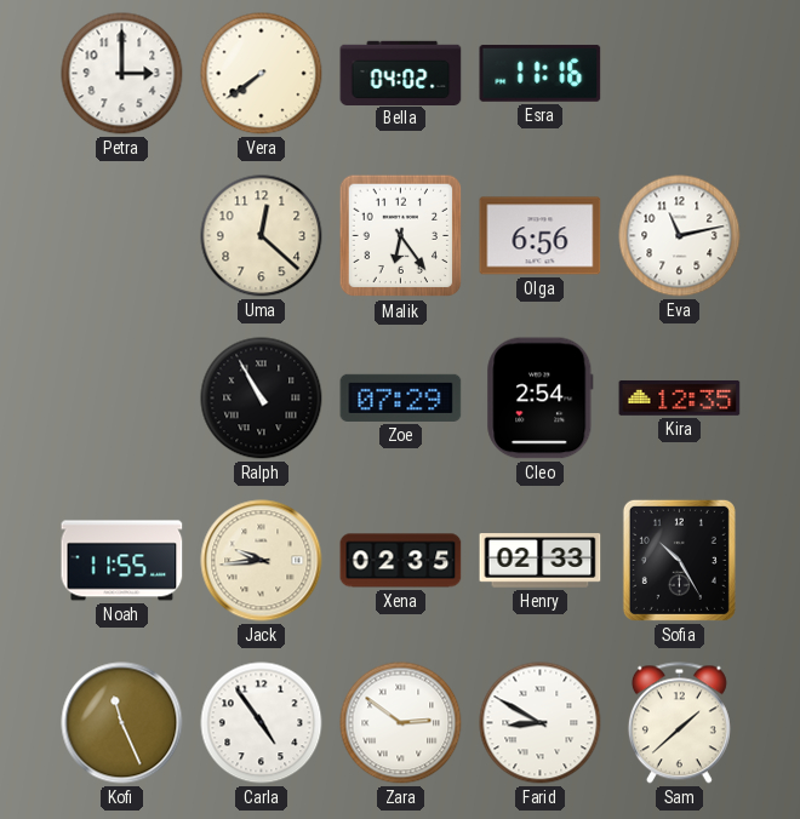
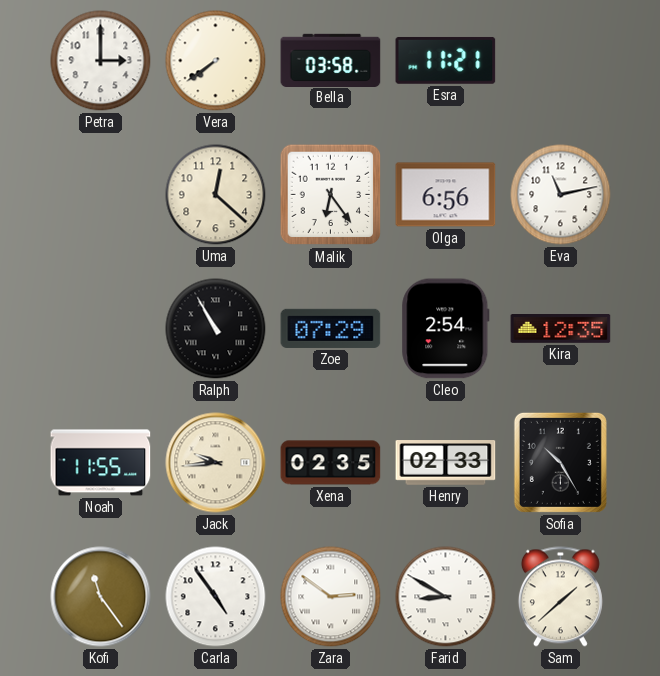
Bella: 04:02 -> 03:58
Esra: 11:16 -> 11:21
Kofi: 11:26 -> 11:24
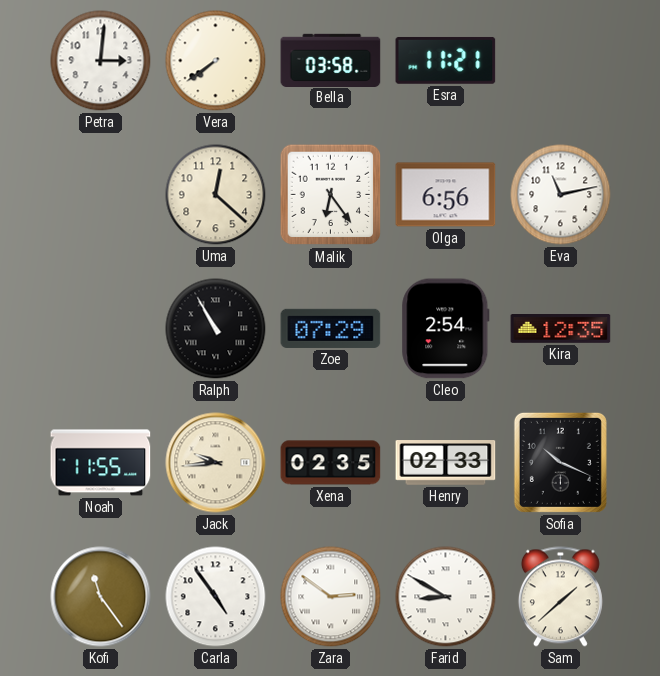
Petra: 3:00 -> 3:01
Sofia: 10:25 -> 10:19
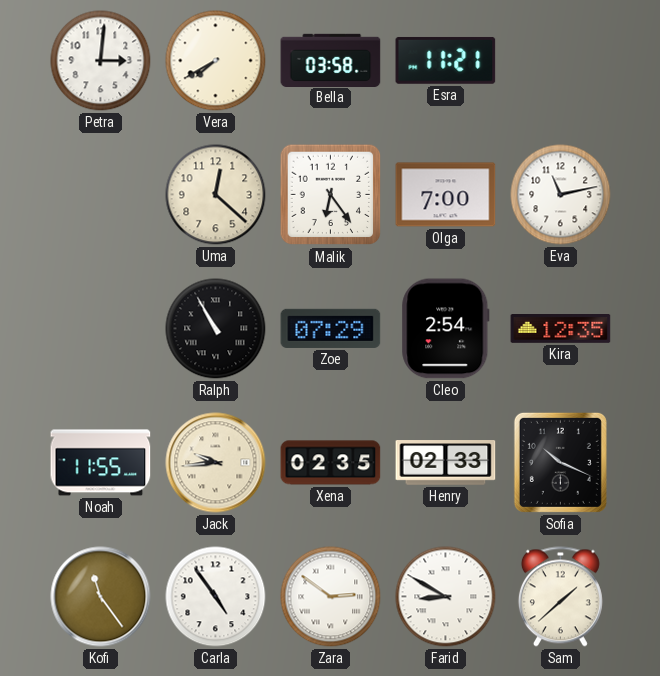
Vera: 7:39 -> 7:40
Olga: 6:56 -> 7:00
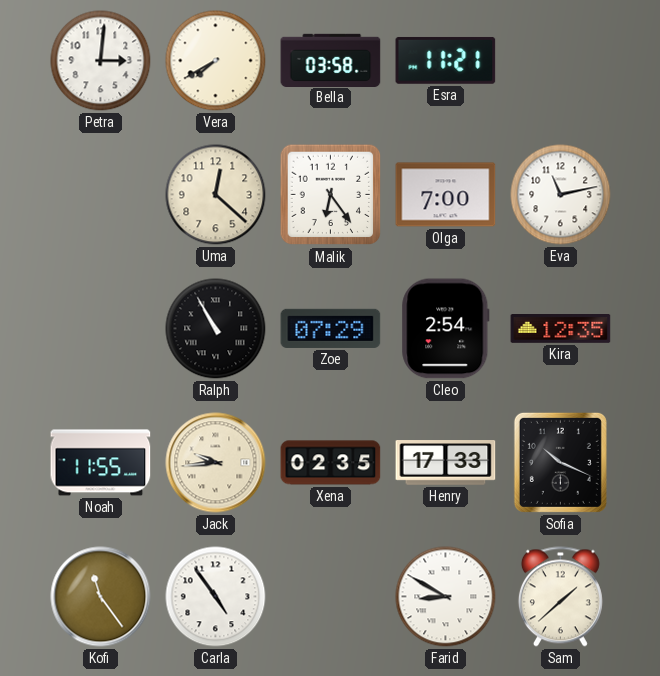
Henry: 02:33 -> 17:33
Zara: 2:51 -> none
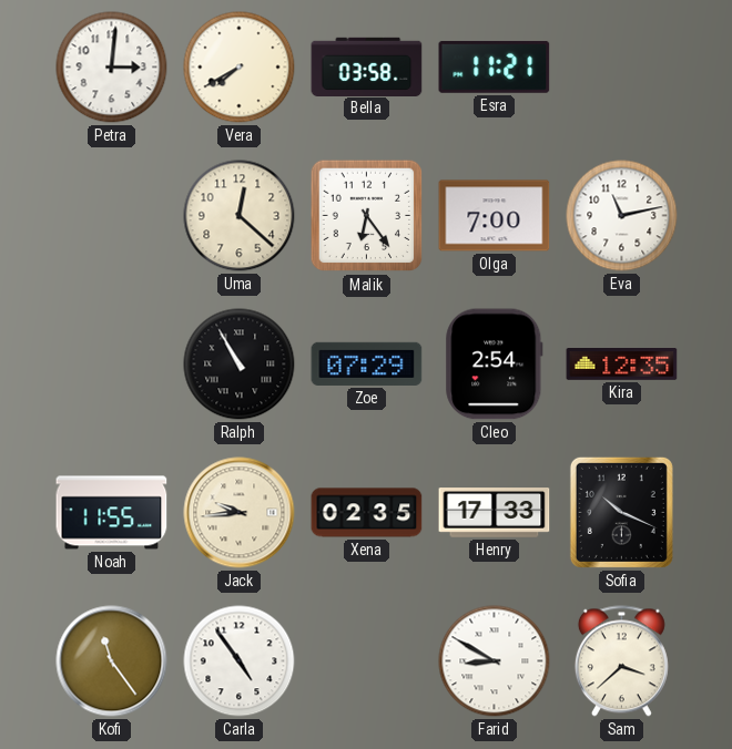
Sam: 1:38 -> 3:38
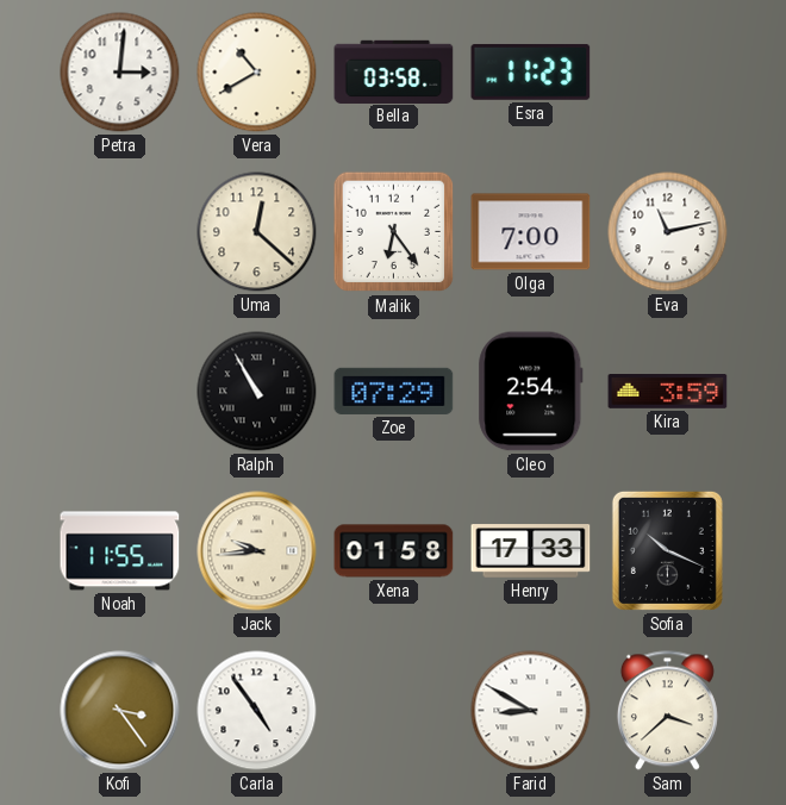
Vera: 7:40 -> 10:40
Esra: 11:21 -> 11:23
Kira: 12:35 -> 3:59
Xena: 02:35 -> 01:58
Kofi: 11:24 -> 3:24
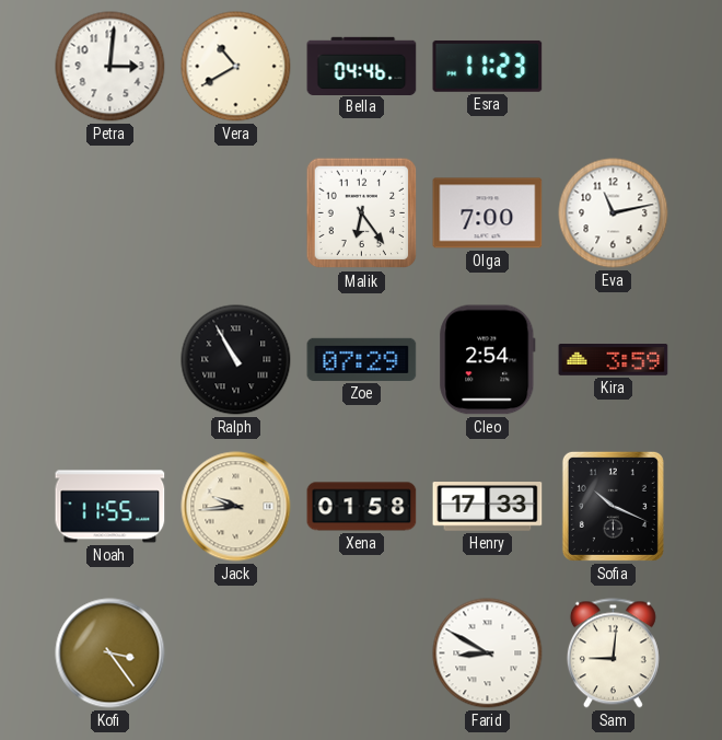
Bella: 03:58 -> 04:46
Uma: 12:22 -> none
Carla: 4:54 -> none
Sam: 3:38 -> 9:01
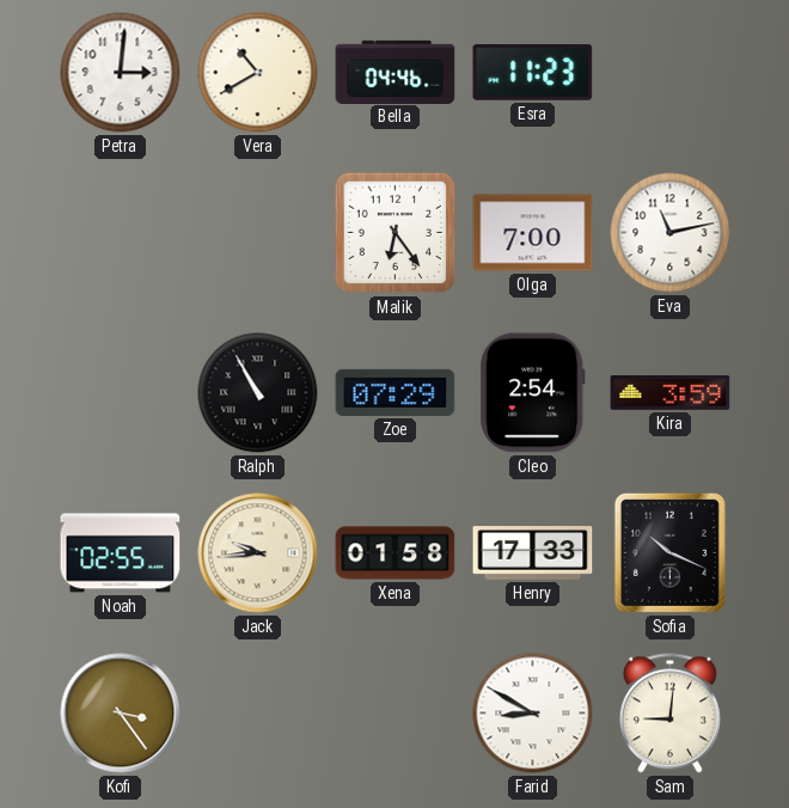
Noah: 11:55 -> 02:55
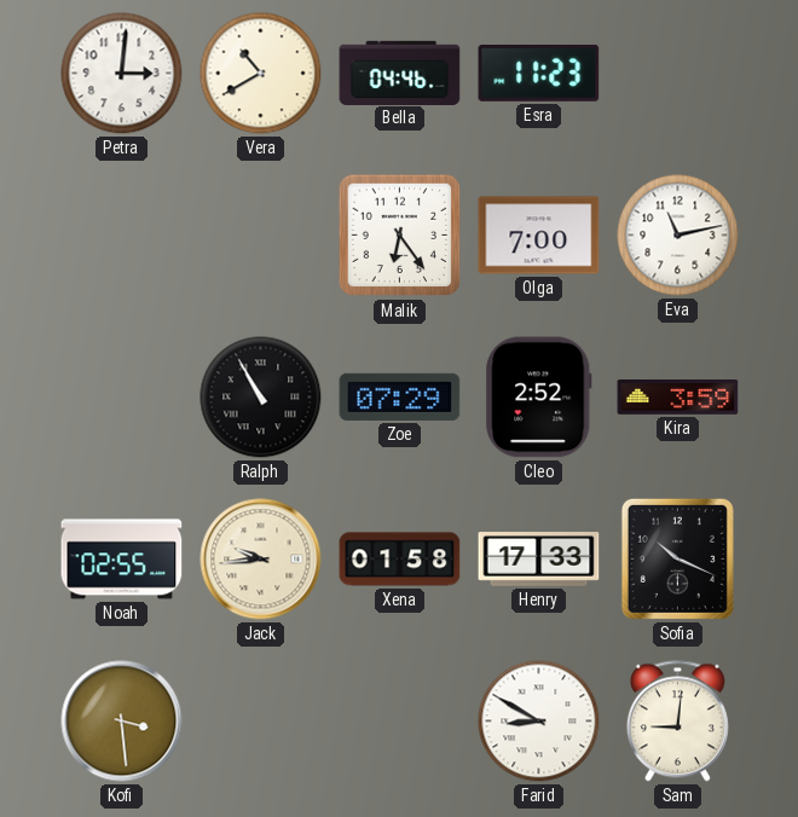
Cleo: 2:54 -> 2:52
Kofi: 3:24 -> 3:29
